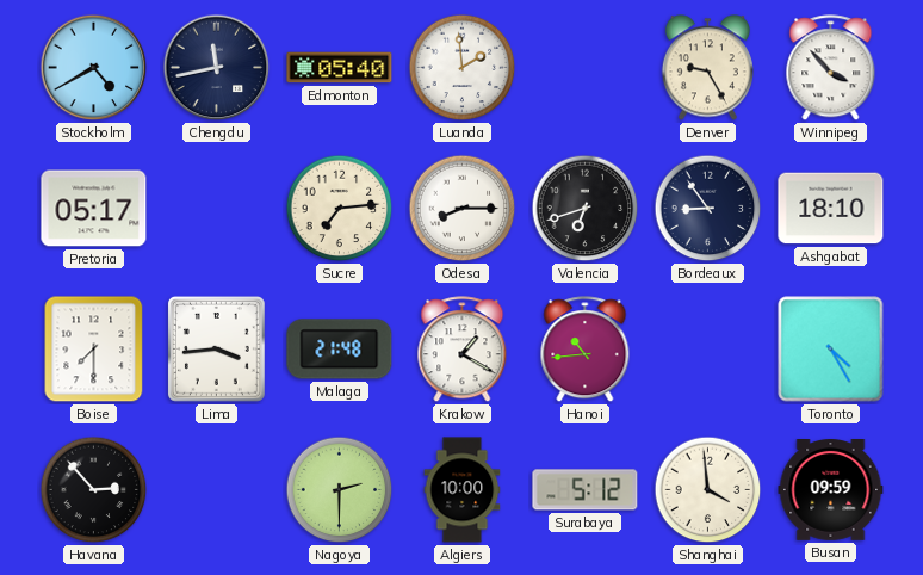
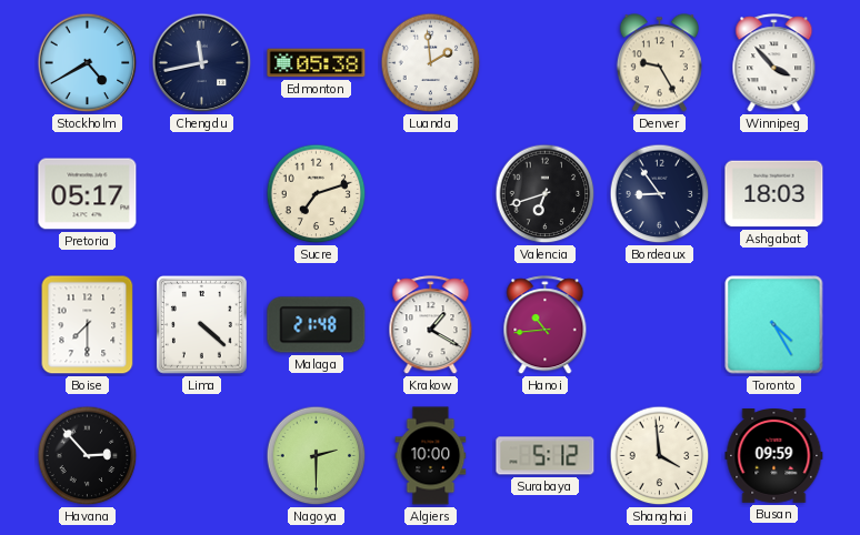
Edmonton: 05:40 -> 05:38
Sucre: 7:14 -> 7:12
Odesa: 8:15 -> none
Ashgabat: 18:10 -> 18:03
Lima: 3:44 -> 4:22
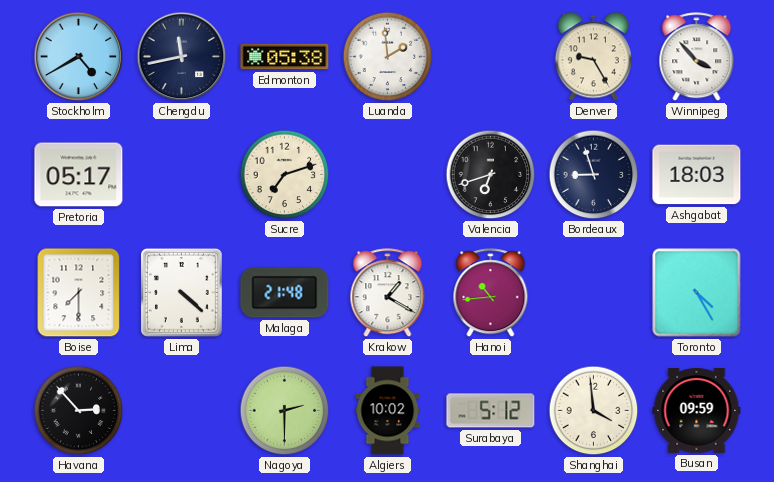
Bordeaux: 8:54 -> 8:57
Algiers: 10:00 -> 10:02
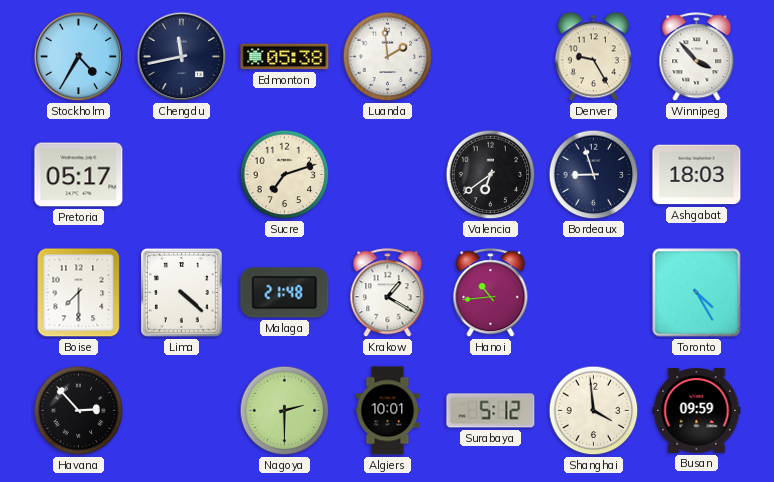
Stockholm: 4:40 -> 4:35
Valencia: 6:42 -> 6:39
Algiers: 10:02 -> 10:01
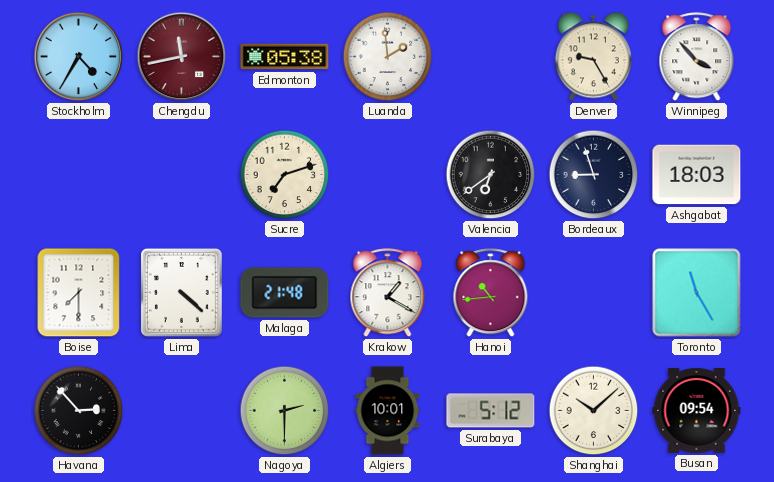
Chengdu dial: navy -> burgundy
Pretoria: 05:17 -> none
Toronto: 4:25 -> 11:25
Shanghai: 3:59 -> 10:08
Busan: 09:59 -> 09:54
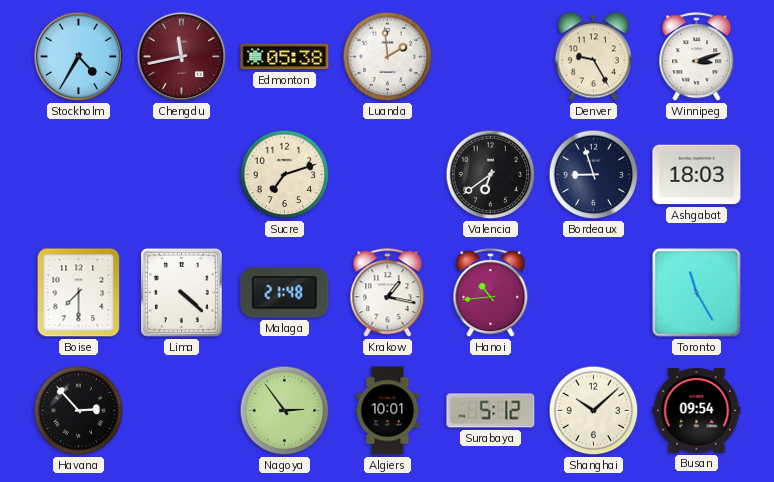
Winnipeg: 3:53 -> 3:12
Krakow: 1:20 -> 1:17
Nagoya: 2:30 -> 2:54
